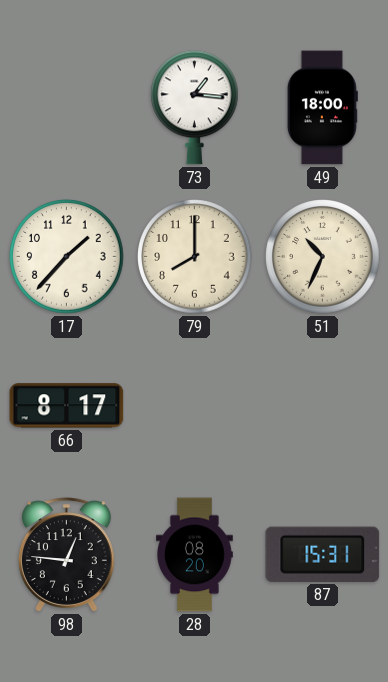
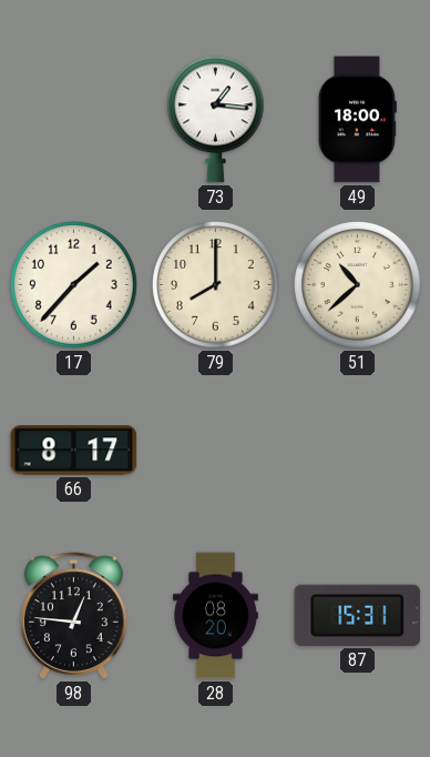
51: 10:34 -> 10:38
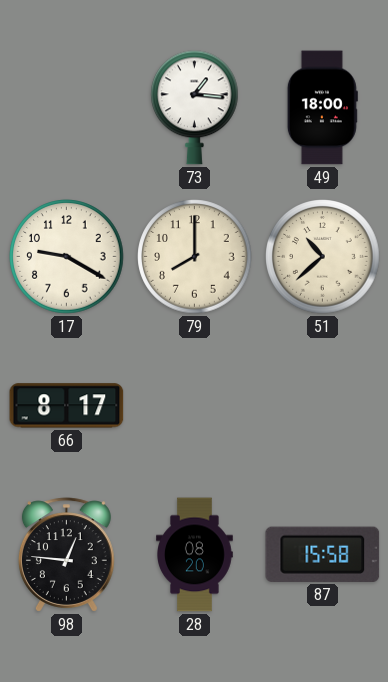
17: 1:37 -> 9:20
87: 15:31 -> 15:58
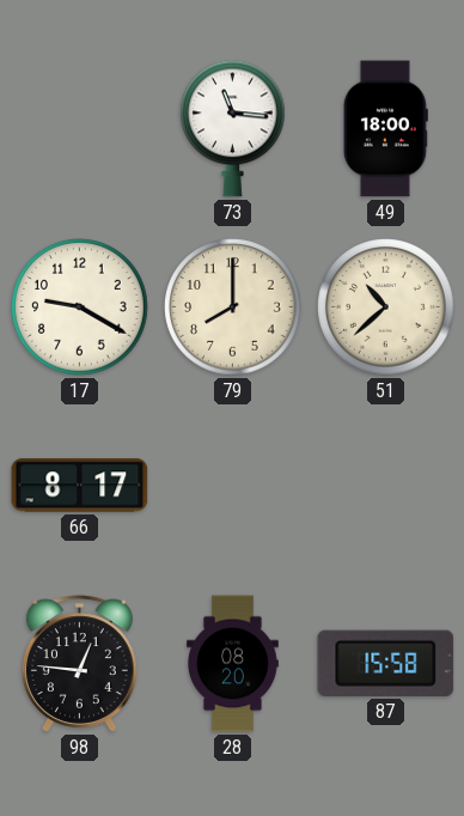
73: 1:16 -> 11:16
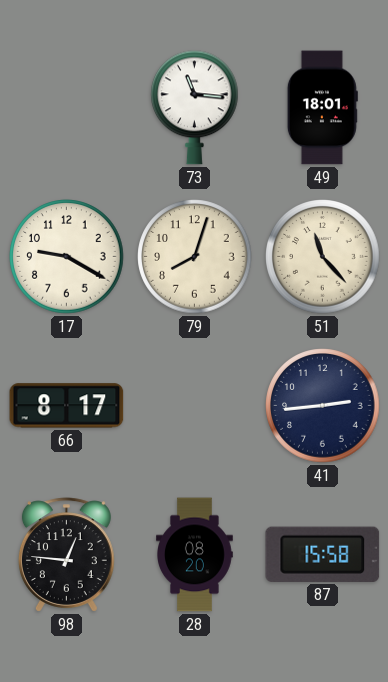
49: 18:00 -> 18:01
79: 8:00 -> 8:03
51: 10:38 -> 11:23
41: none -> 2:44
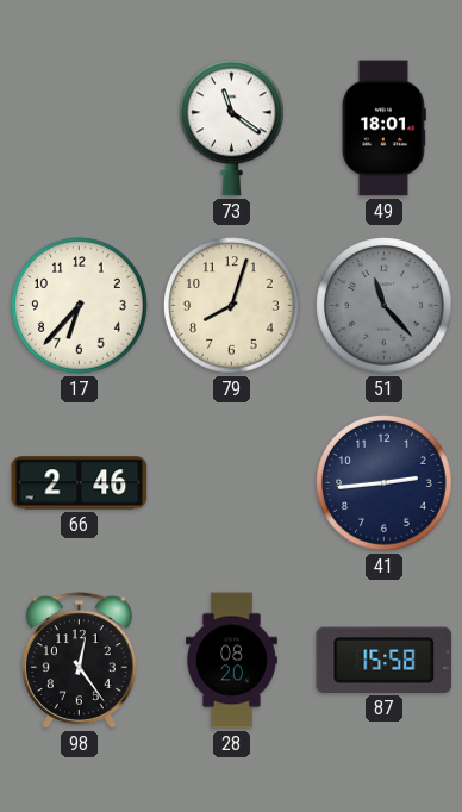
73: 11:16 -> 11:21
17: 9:20 -> 6:37
51 dial: cream -> grey
66: 8:17 -> 2:46
98: 12:46 -> 12:24
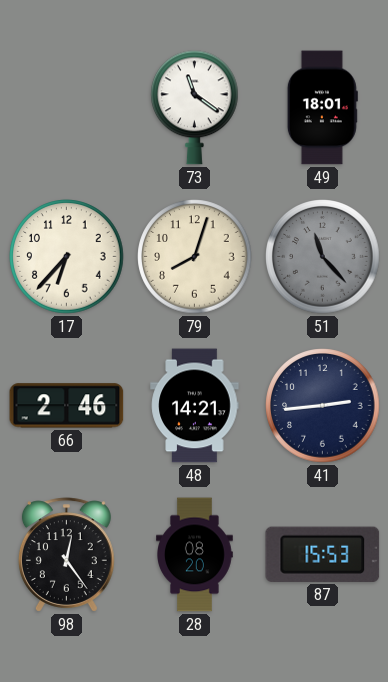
48: none -> 14:21
87: 15:58 -> 15:53
